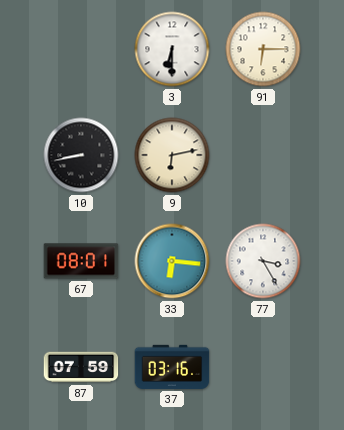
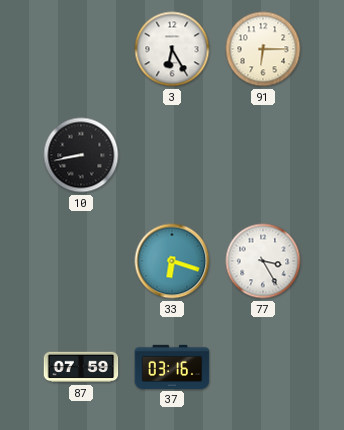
3: 6:30 -> 6:25
9: 6:13 -> none
67: 08:01 -> none
33: 6:16 -> 6:18
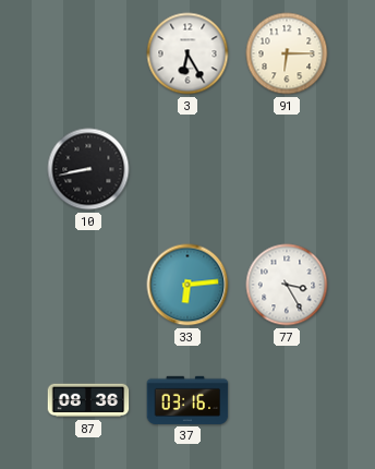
33: 6:18 -> 6:14
87: 07:59 -> 08:36
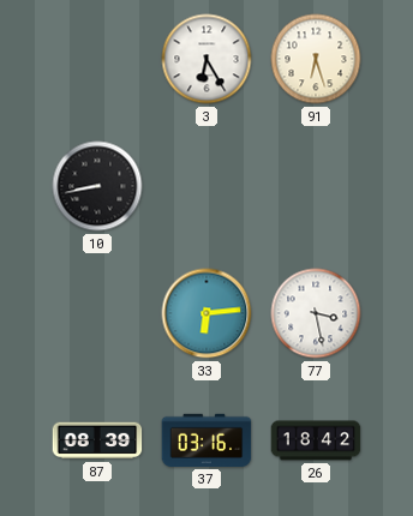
91: 6:15 -> 6:27
77: 3:25 -> 3:28
87: 08:36 -> 08:39
26: none -> 18:42
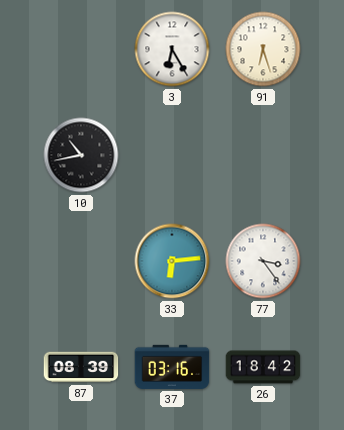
10: 8:43 -> 10:43
77: 3:28 -> 3:24
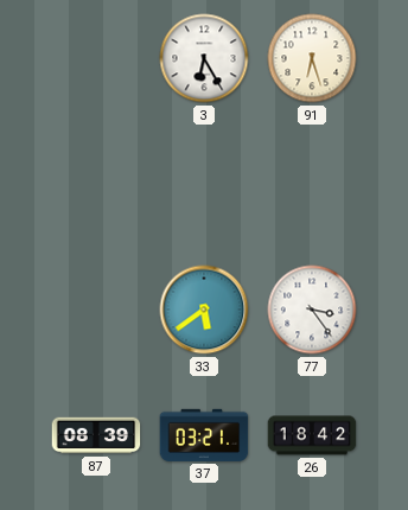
10: 10:43 -> none
33: 6:14 -> 5:39
37: 03:16 -> 03:21
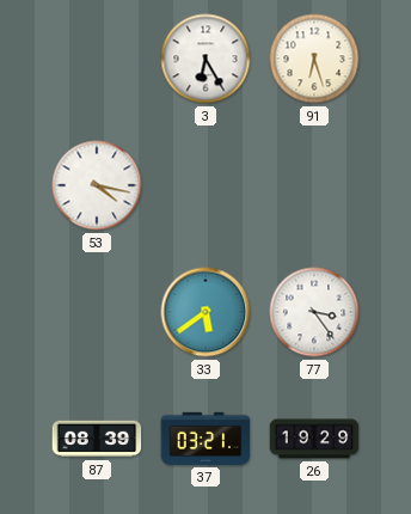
53: none -> 4:17
26: 18:42 -> 19:29
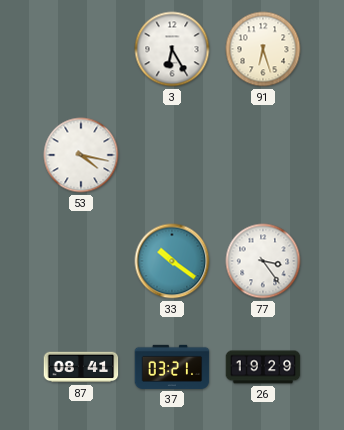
33: 5:39 -> 10:21
87: 08:39 -> 08:41
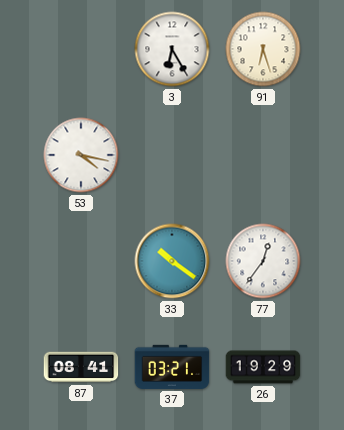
77: 3:24 -> 12:36
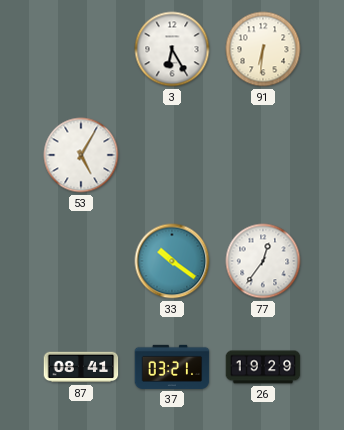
91: 6:27 -> 6:31
53: 4:17 -> 5:05
